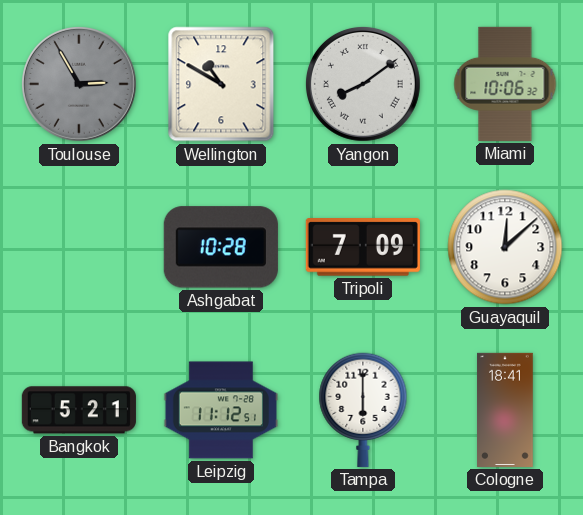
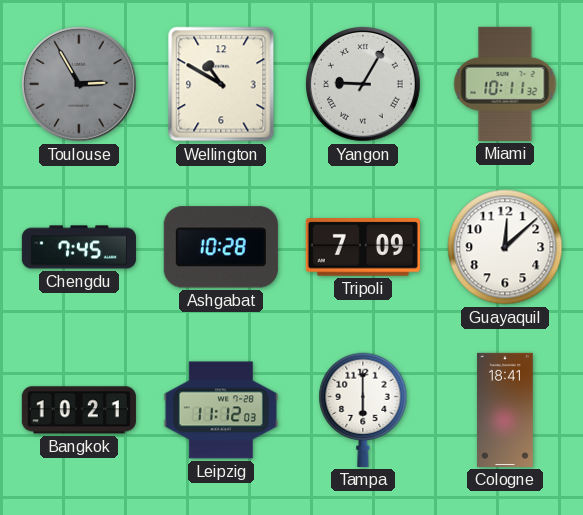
Yangon: 8:09 -> 9:05
Miami: 10:06 -> 10:11
Chengdu: none -> 7:45
Bangkok: 5:21 -> 10:21
Leipzig: 11:12:51 -> 11:12:03
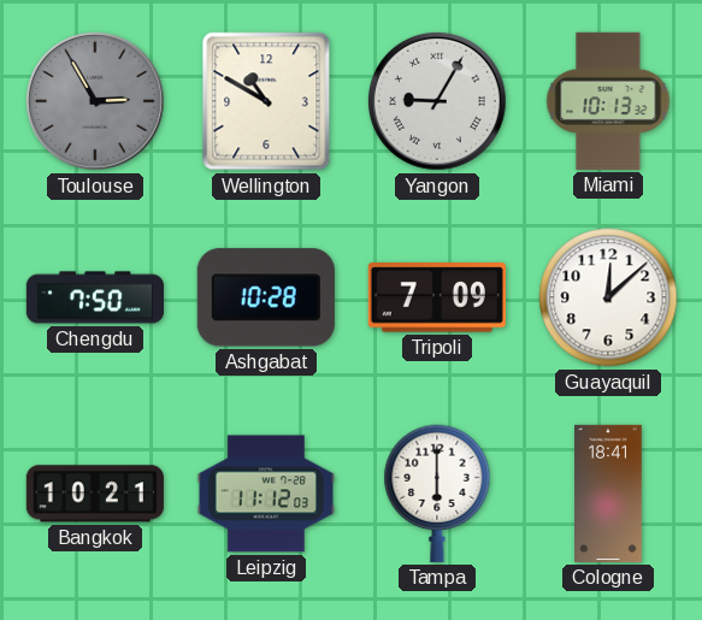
Miami: 10:11 -> 10:13
Chengdu: 7:45 -> 7:50
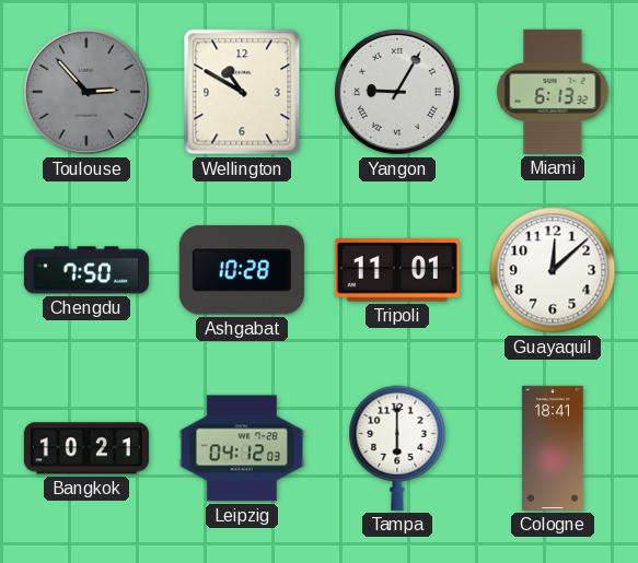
Toulouse: 2:55 -> 2:53
Miami: 10:13 -> 6:13
Tripoli: 7:09 -> 11:01
Leipzig: 11:12 -> 04:12
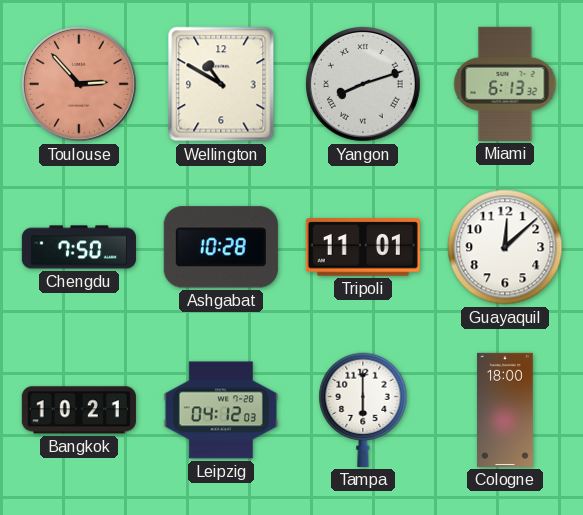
Toulouse dial: grey -> salmon
Yangon: 9:05 -> 8:12
Cologne: 18:41 -> 18:00
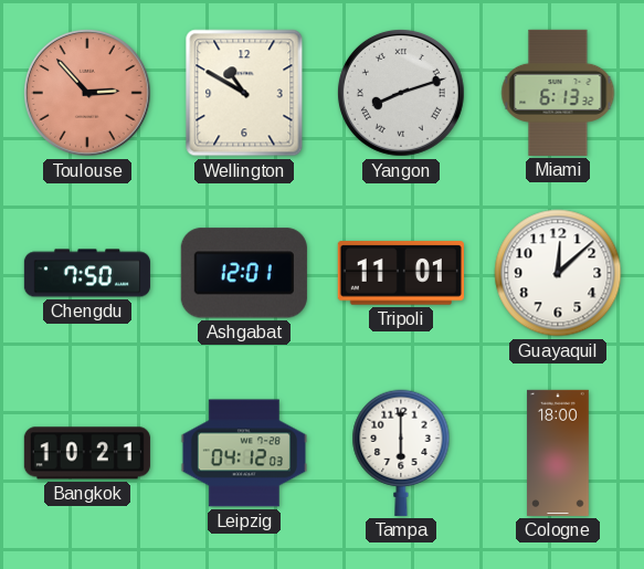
Ashgabat: 10:28 -> 12:01
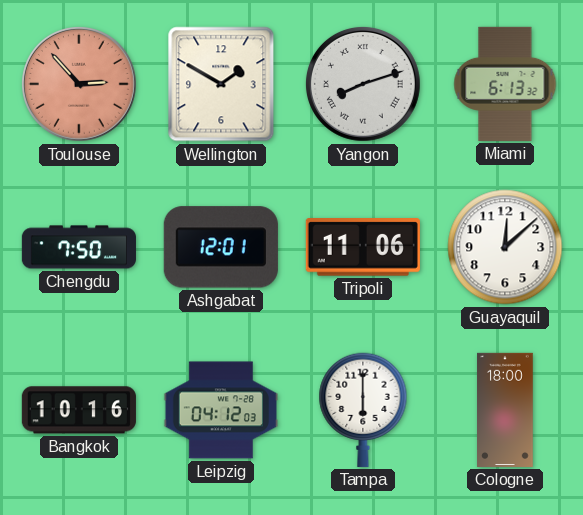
Wellington: 10:50 -> 1:50
Tripoli: 11:01 -> 11:06
Bangkok: 10:21 -> 10:16
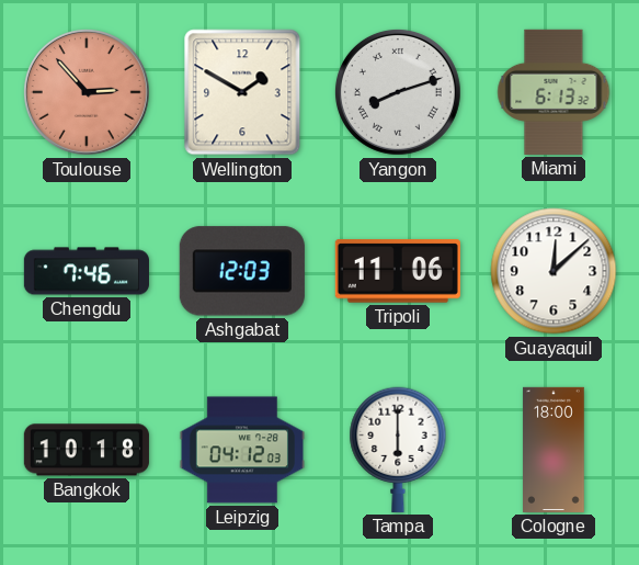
Chengdu: 7:50 -> 7:46
Ashgabat: 12:01 -> 12:03
Bangkok: 10:16 -> 10:18
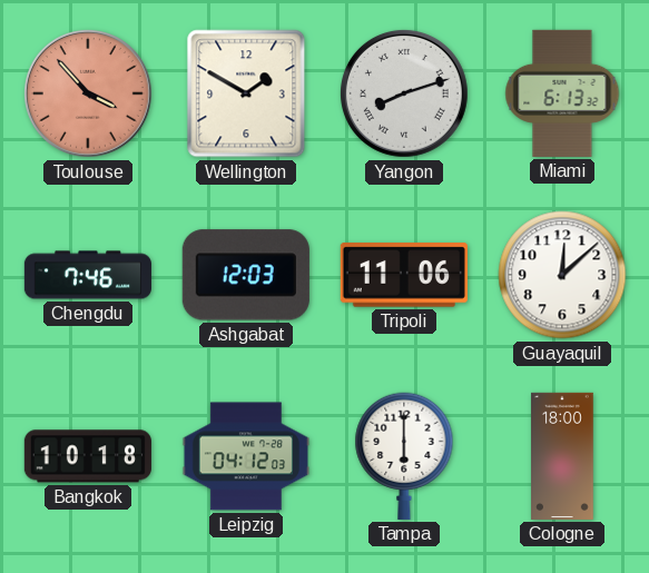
Toulouse: 2:53 -> 3:53
